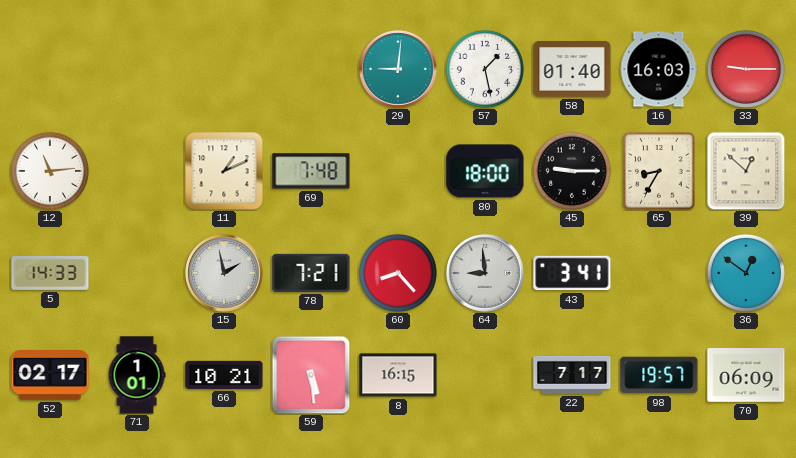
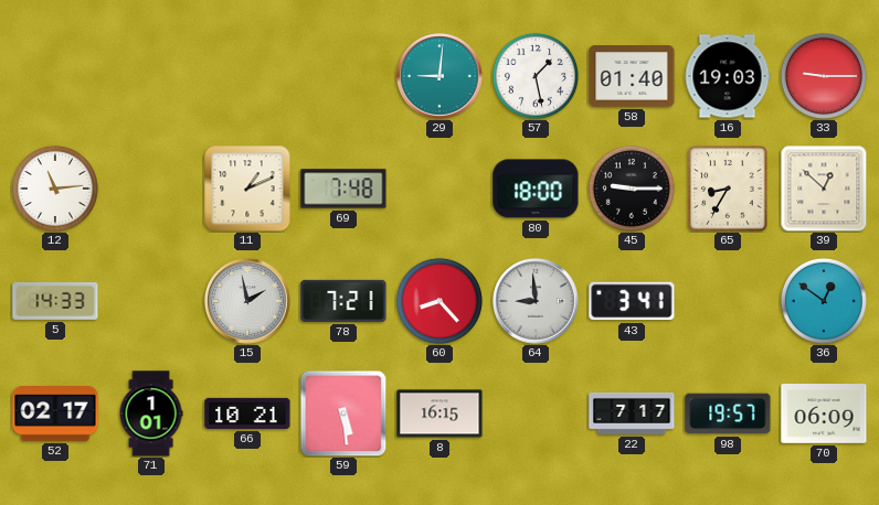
16: 16:03 -> 19:03
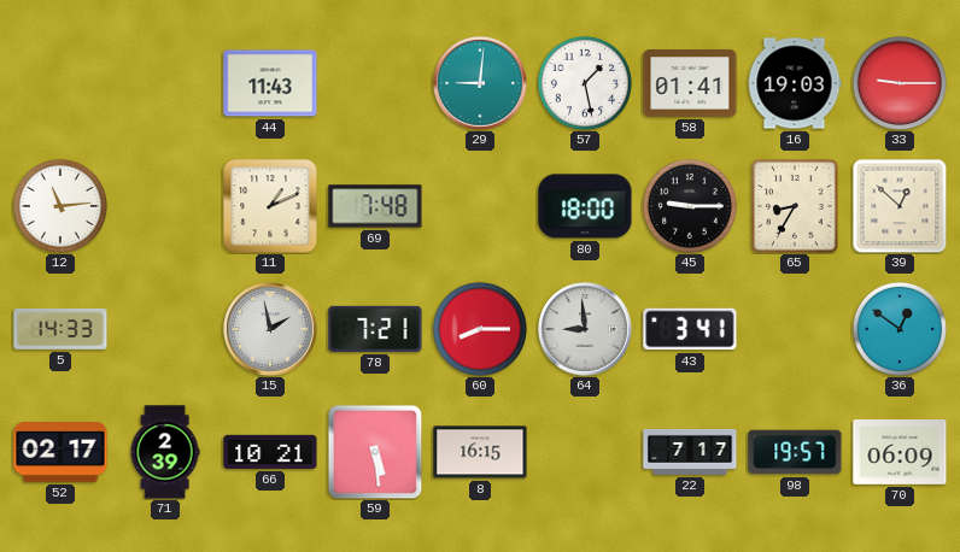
44: none -> 11:43
58: 01:40 -> 01:41
60: 8:23 -> 8:15
71: 1:01 -> 2:39
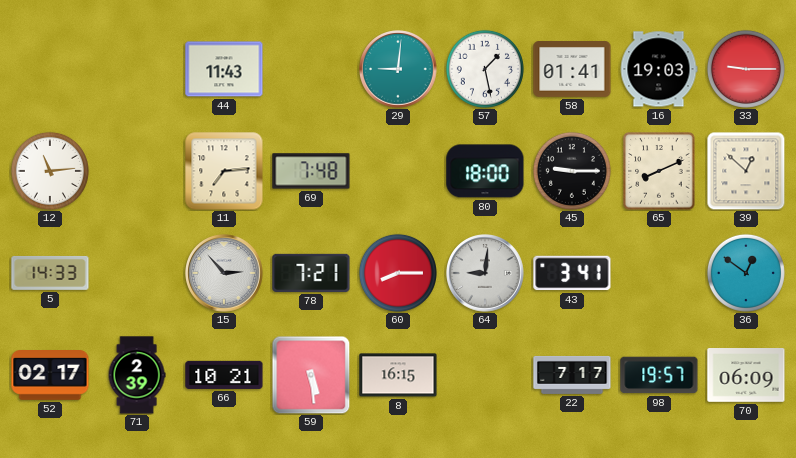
11: 1:11 -> 7:14
65: 8:35 -> 8:11
15: 1:58 -> 2:53
64: 8:59 -> 9:01
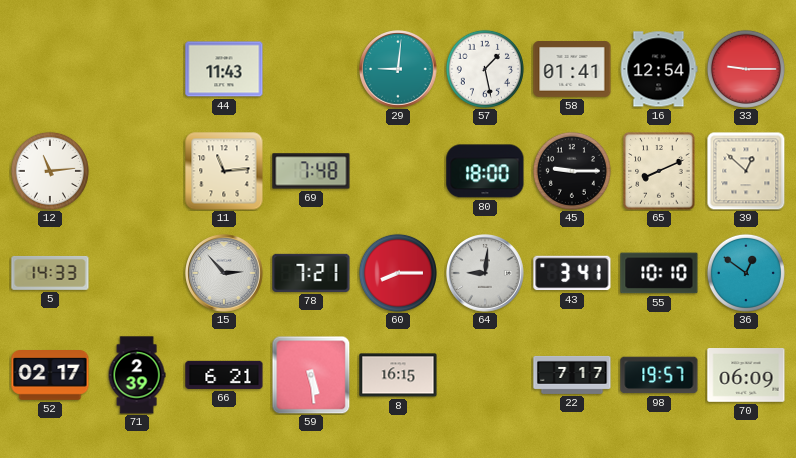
16: 19:03 -> 12:54
11: 7:14 -> 11:14
55: none -> 10:10
66: 10:21 -> 6:21
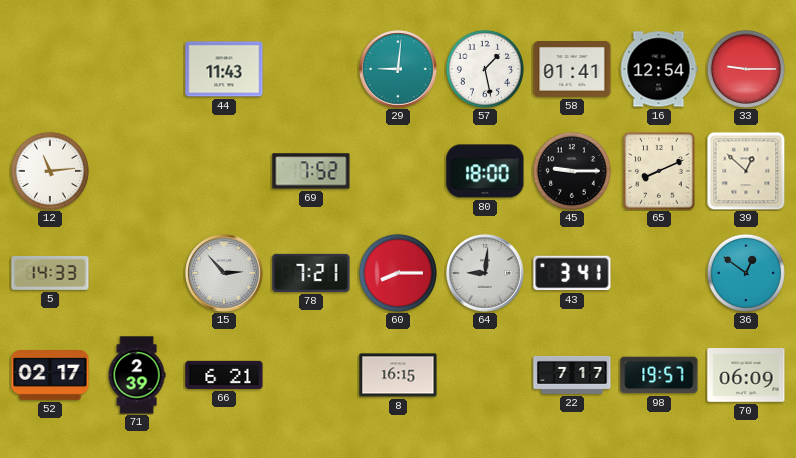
11: 11:14 -> none
69: 7:48 -> 7:52
55: 10:10 -> none
59: 5:29 -> none
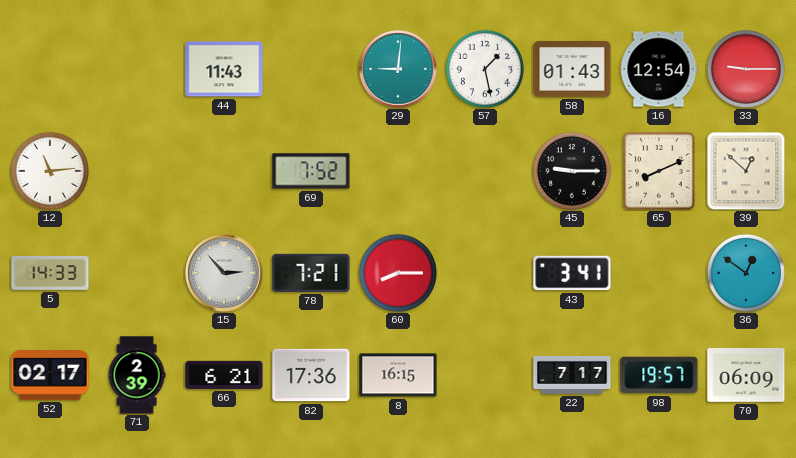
58: 01:41 -> 01:43
80: 18:00 -> none
64: 9:01 -> none
82: none -> 17:36
